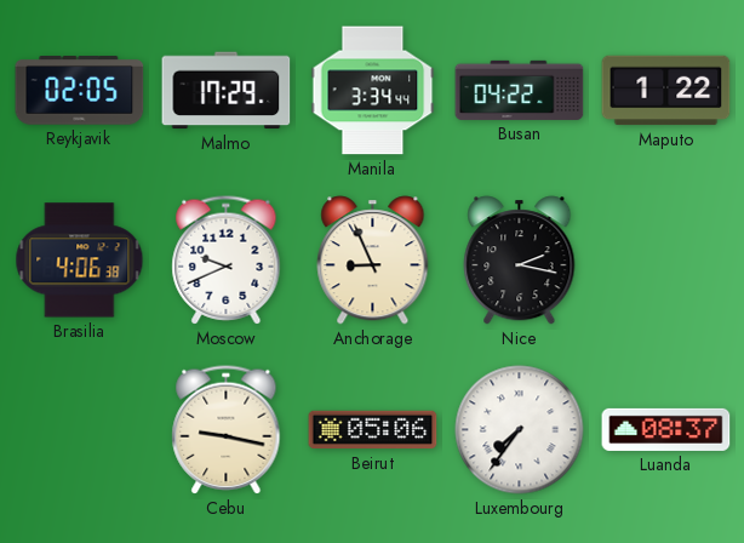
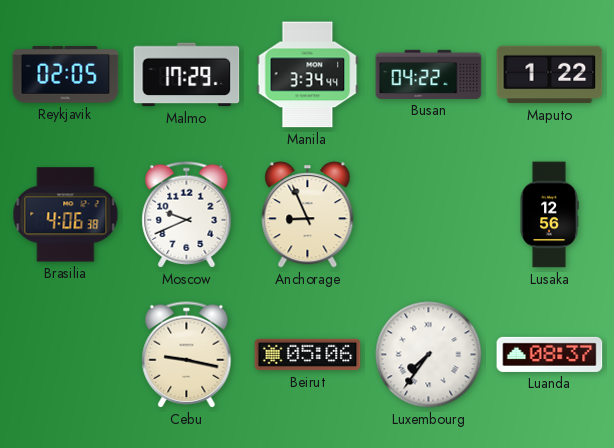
Nice: 2:17 -> none
Lusaka: none -> 12:56
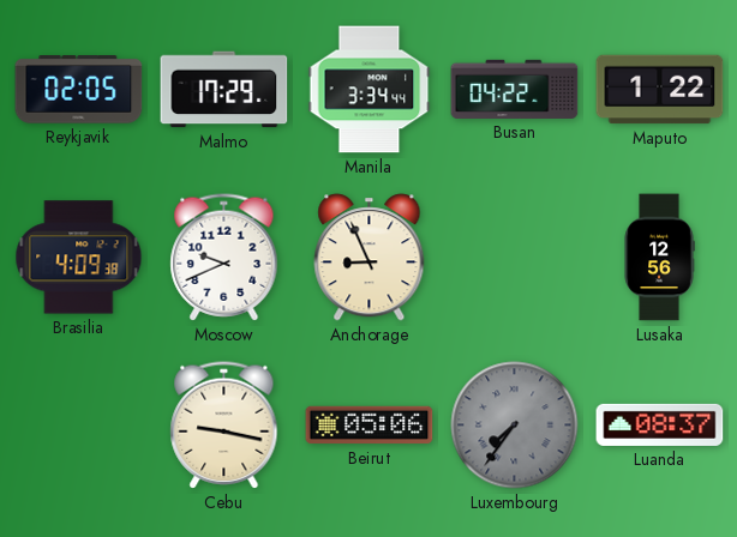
Brasilia: 4:06 -> 4:09
Luxembourg dial: white -> grey
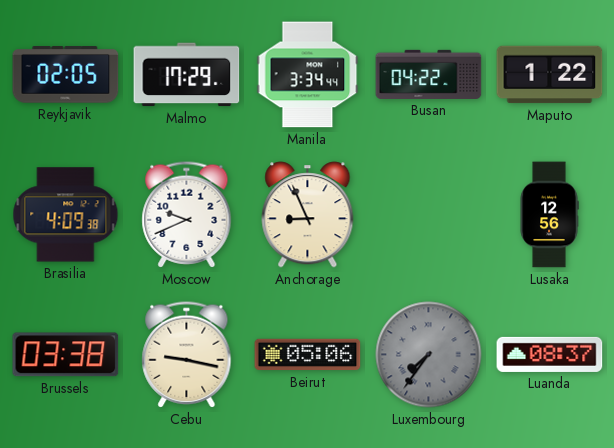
Brussels: none -> 03:38
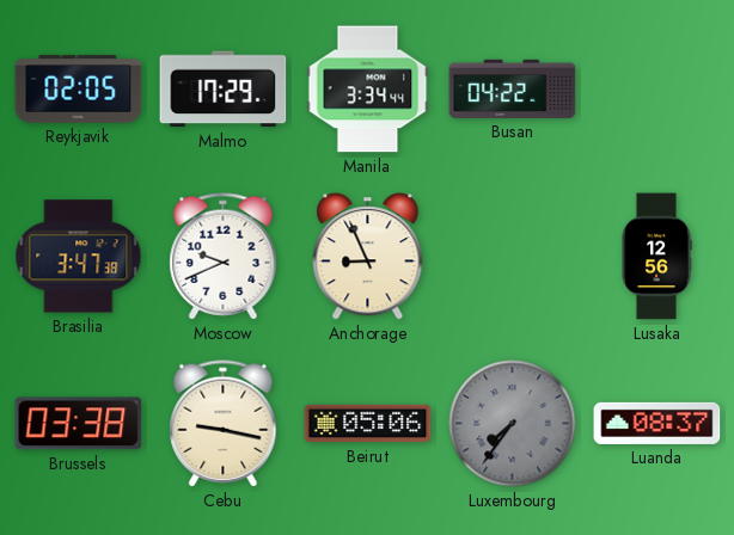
Maputo: 1:22 -> none
Brasilia: 4:09 -> 3:47
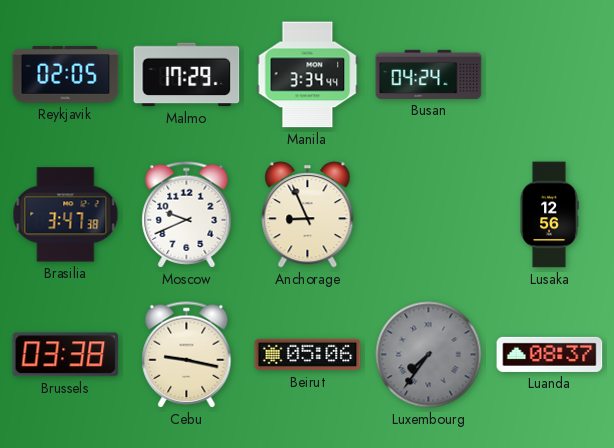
Busan: 04:22 -> 04:24
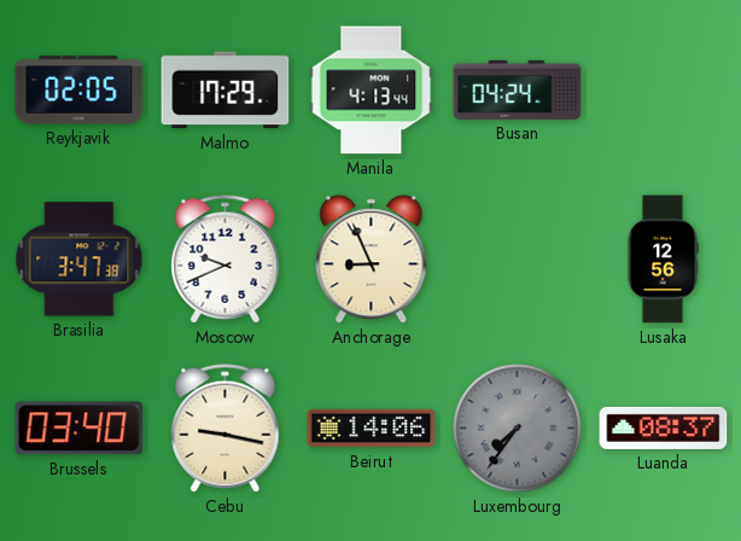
Manila: 3:34 -> 4:13
Brussels: 03:38 -> 03:40
Beirut: 05:06 -> 14:06
